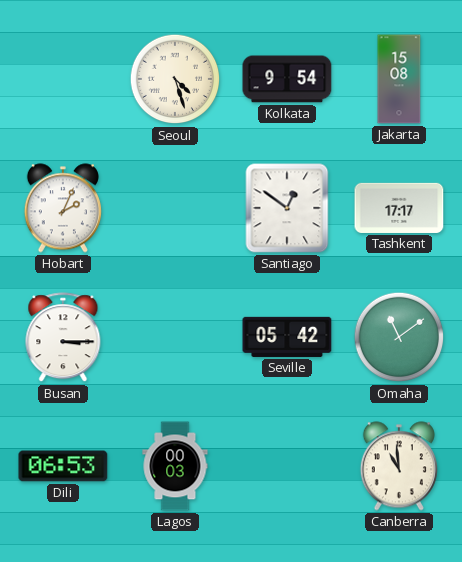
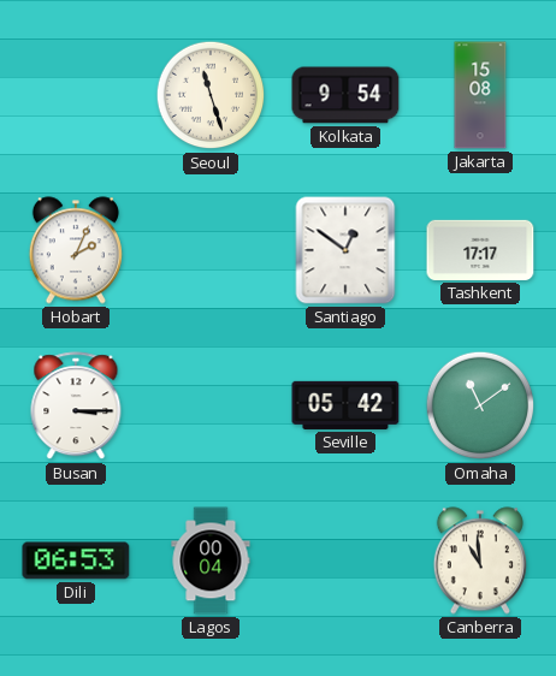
Seoul: 4:27 -> 11:27
Lagos: 00:03 -> 00:04
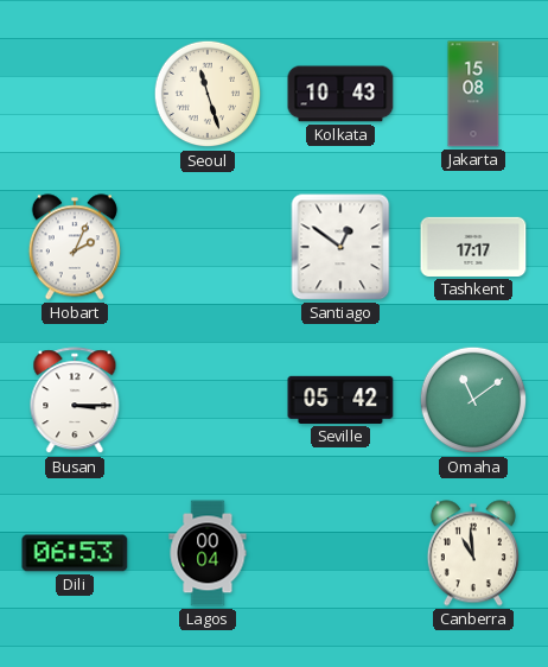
Kolkata: 9:54 -> 10:43
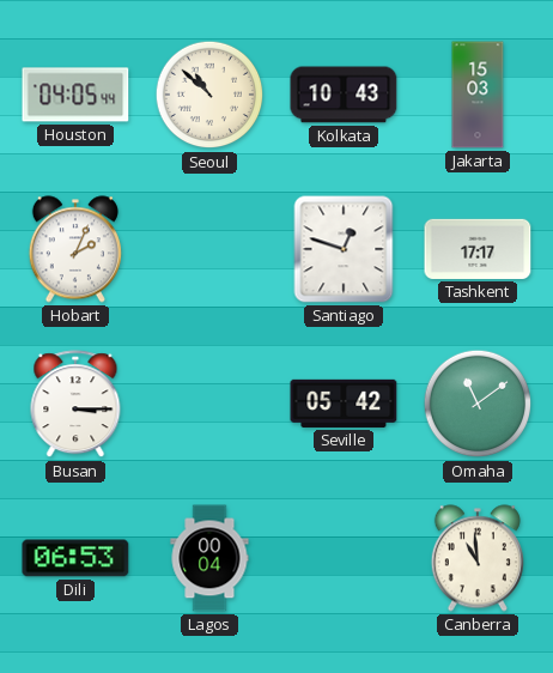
Houston: none -> 04:05
Seoul: 11:27 -> 10:52
Jakarta: 15:08 -> 15:03
Santiago: 12:51 -> 12:48
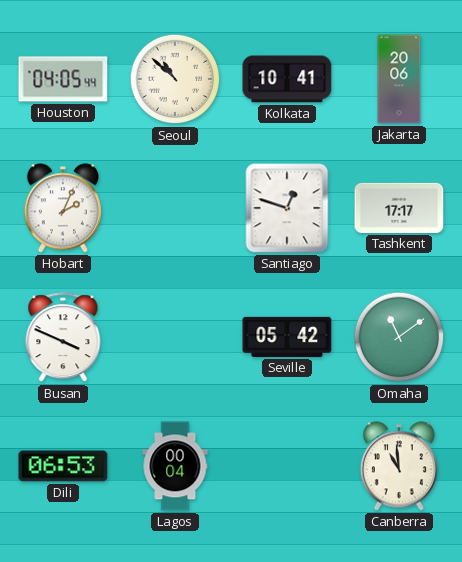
Kolkata: 10:43 -> 10:41
Jakarta: 15:03 -> 20:06
Busan: 3:15 -> 3:49
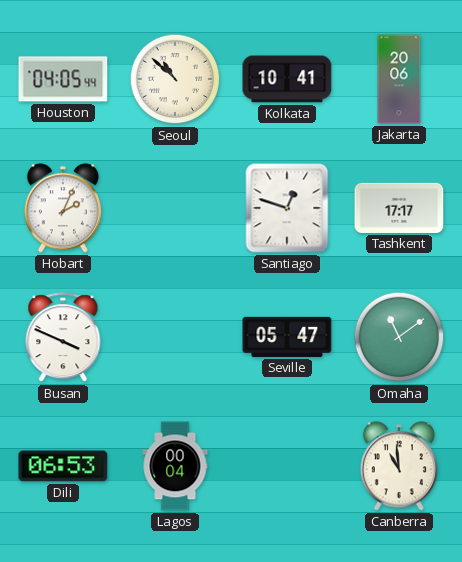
Seville: 05:42 -> 05:47
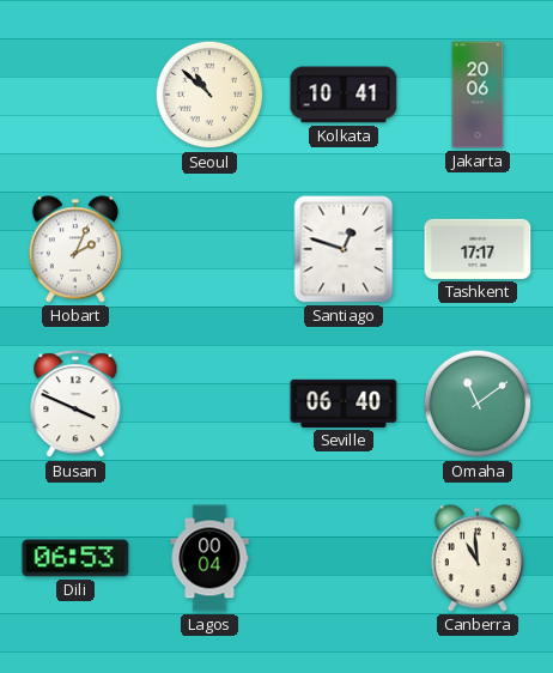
Houston: 04:05 -> none
Seville: 05:47 -> 06:40
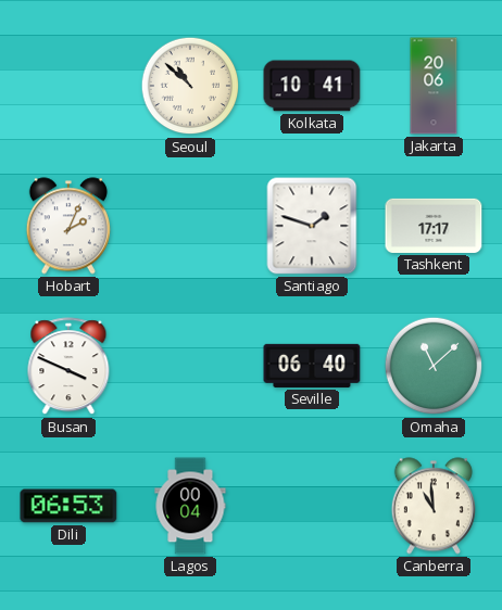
Santiago: 12:48 -> 1:48
Omaha: 11:09 -> 11:08
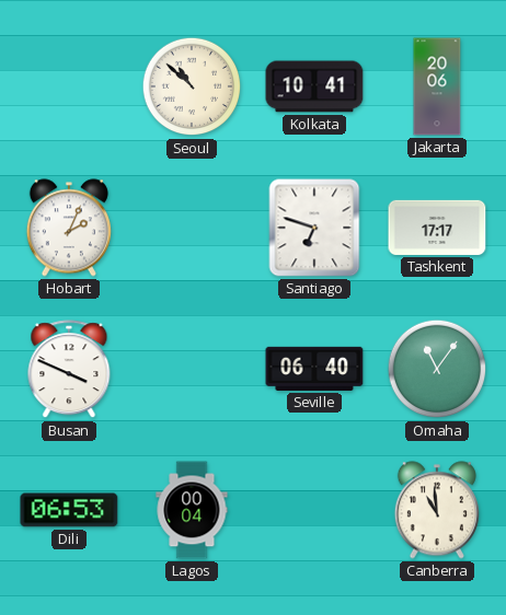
Santiago: 1:48 -> 6:48
Omaha: 11:08 -> 11:06
